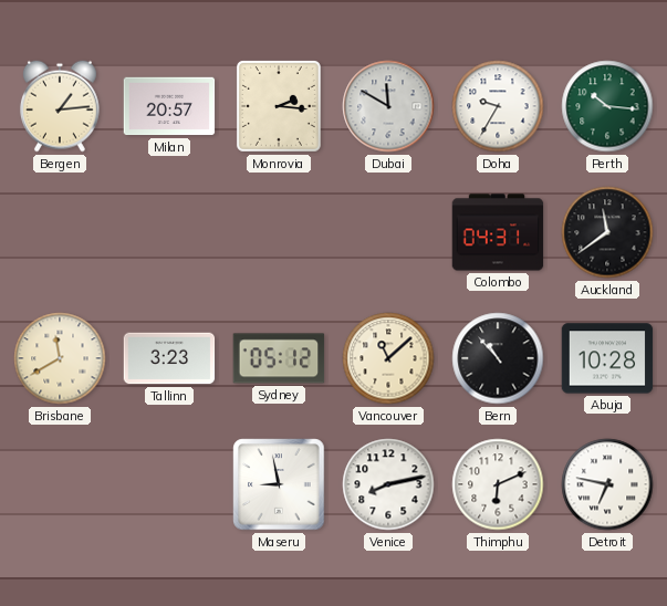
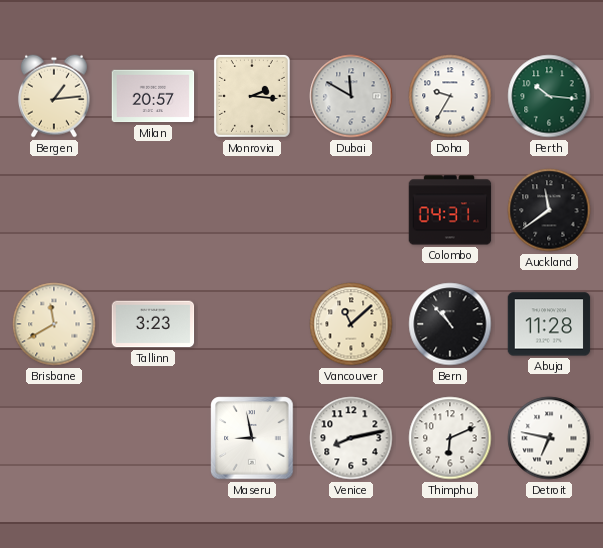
Sydney: 05:12 -> none
Abuja: 10:28 -> 11:28
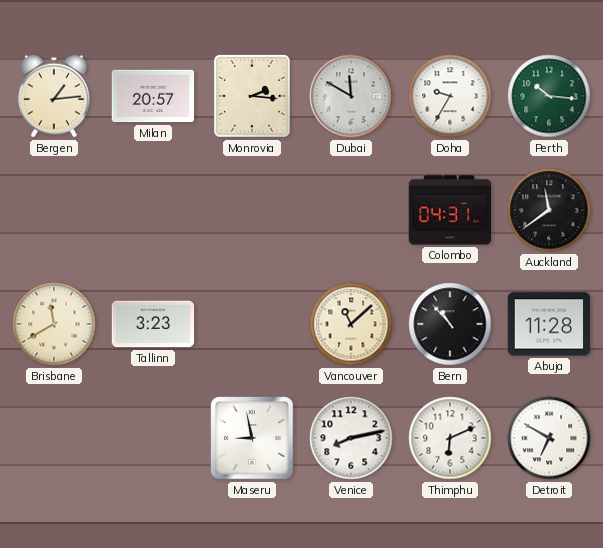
Detroit: 6:47 -> 6:50
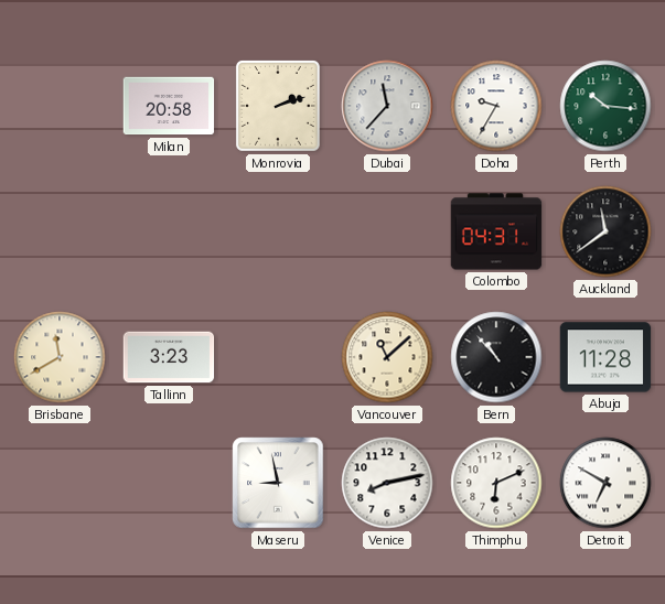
Bergen: 1:14 -> none
Milan: 20:57 -> 20:58
Monrovia: 2:16 -> 2:12
Dubai: 11:50 -> 11:37
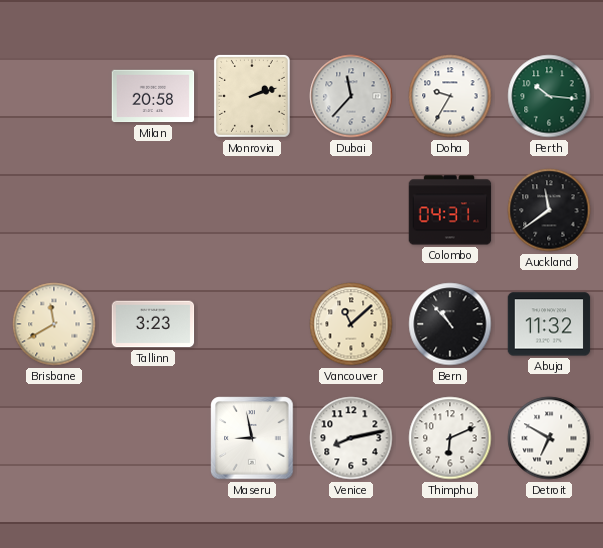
Abuja: 11:28 -> 11:32
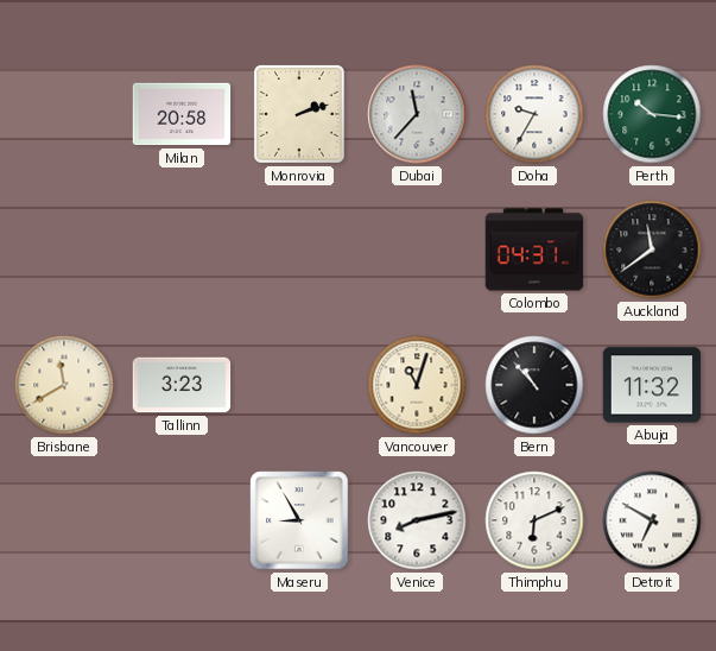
Vancouver: 11:08 -> 11:03
Maseru: 8:58 -> 8:55
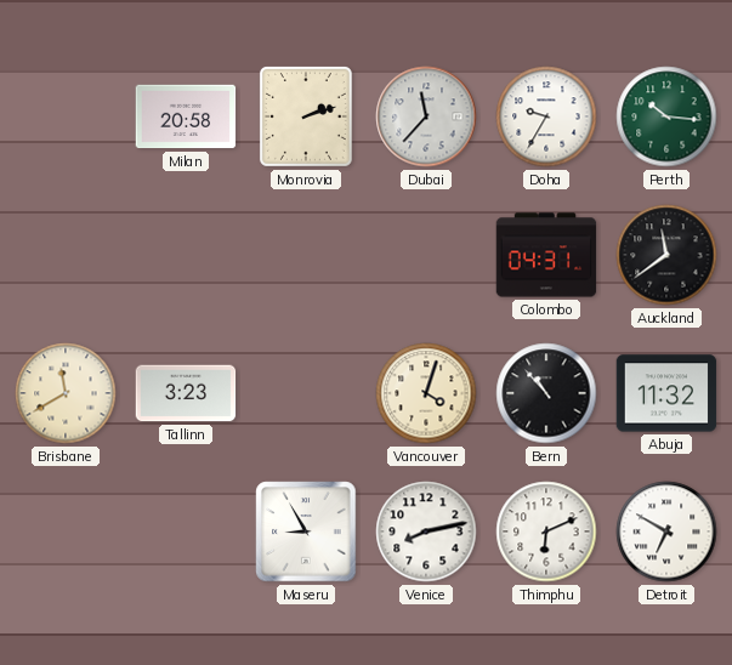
Vancouver: 11:03 -> 4:03
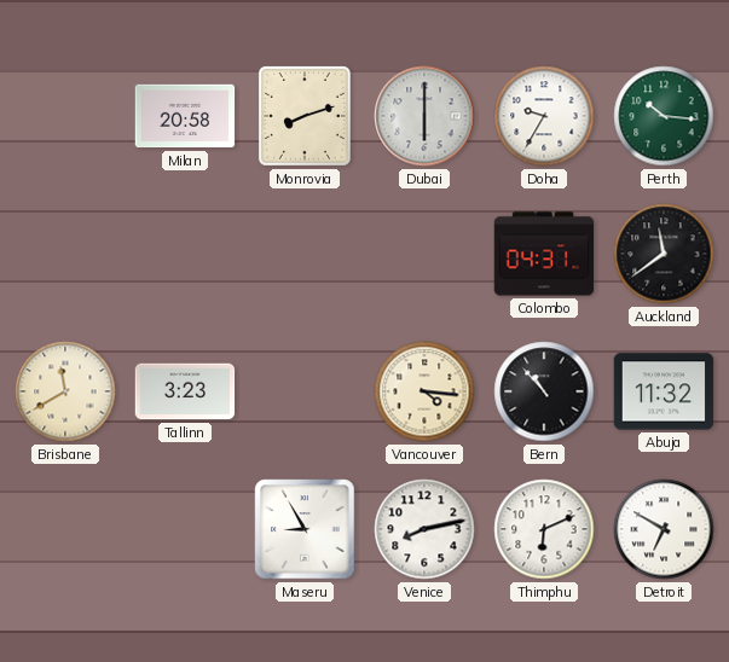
Monrovia: 2:12 -> 8:12
Dubai: 11:37 -> 6:00
Vancouver: 4:03 -> 4:16
